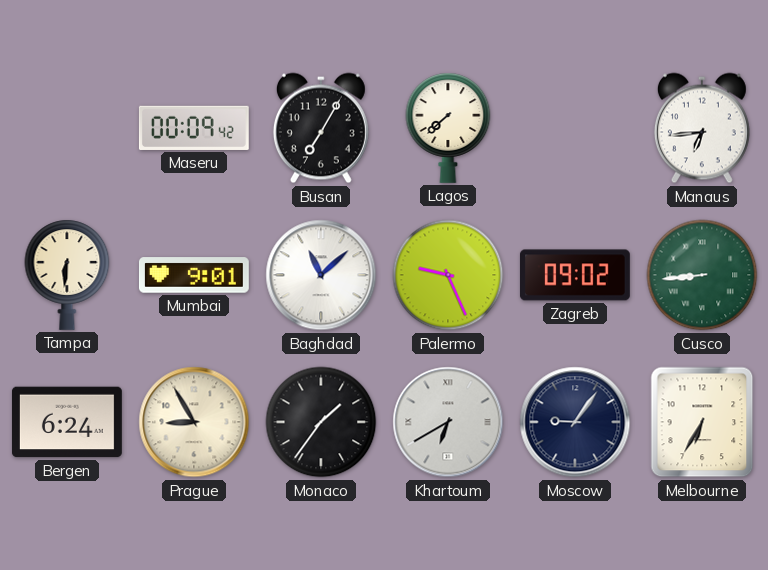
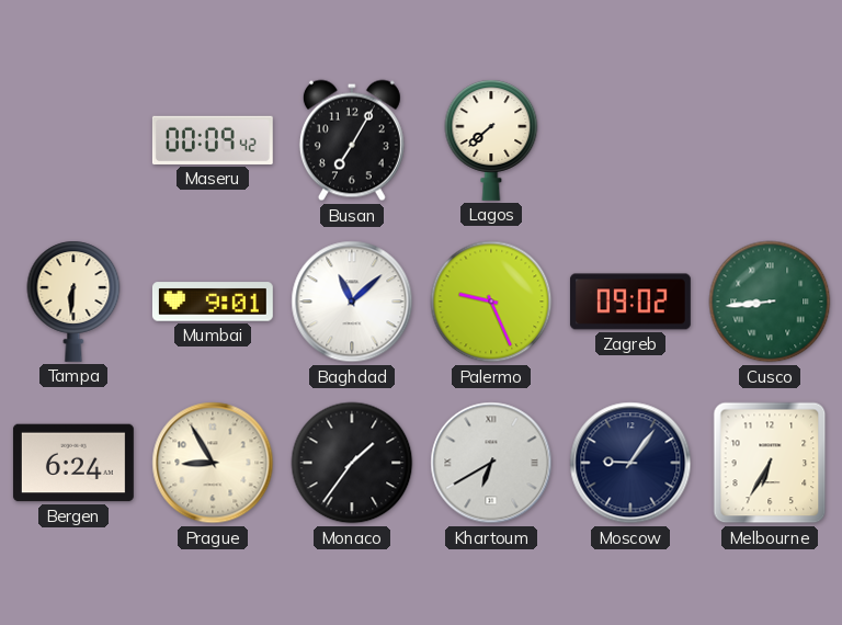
Manaus: 6:44 -> none
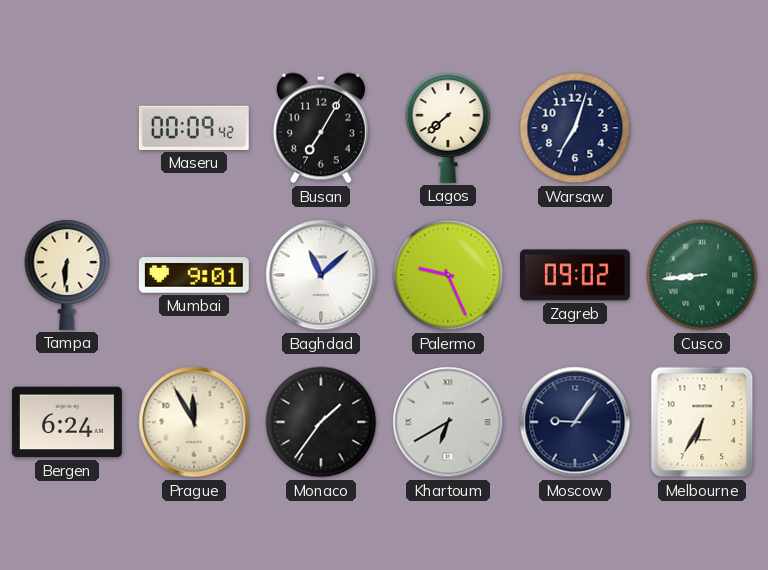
Warsaw: none -> 7:03
Prague: 8:55 -> 11:55
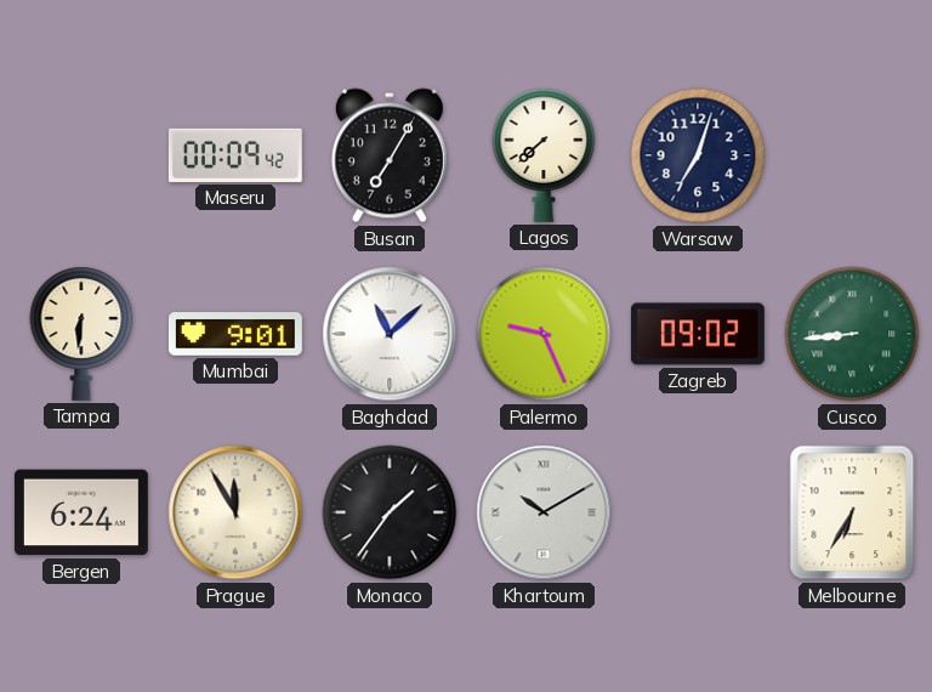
Khartoum: 6:40 -> 10:10
Moscow: 9:06 -> none
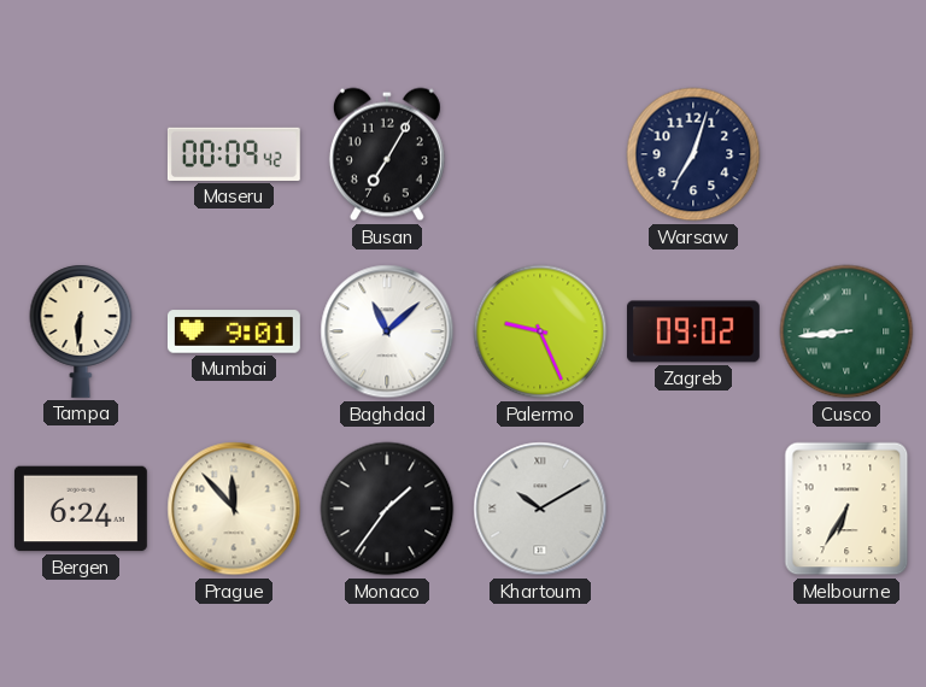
Lagos: 7:38 -> none
Prague: 11:55 -> 11:53
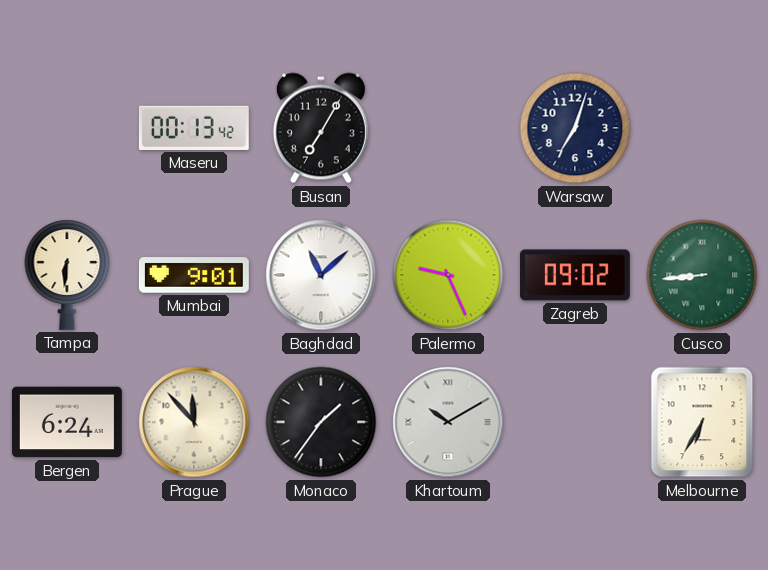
Maseru: 00:09 -> 00:13
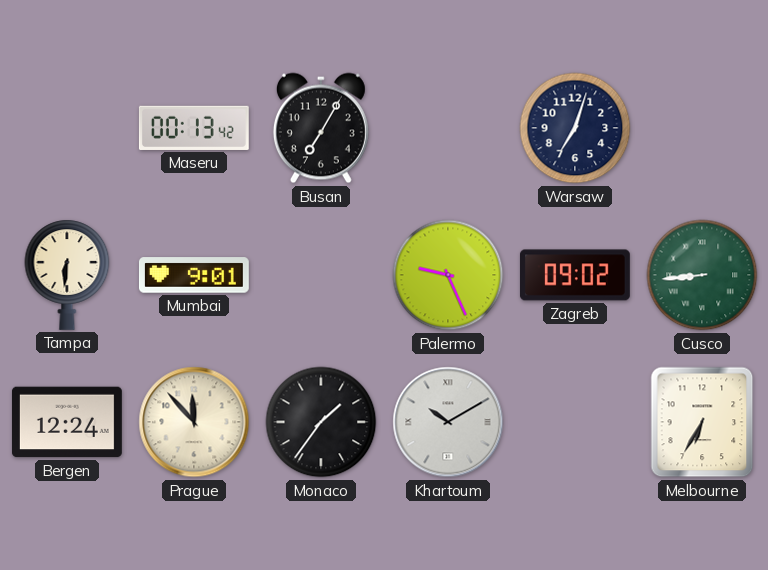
Baghdad: 11:08 -> none
Bergen: 6:24 -> 12:24
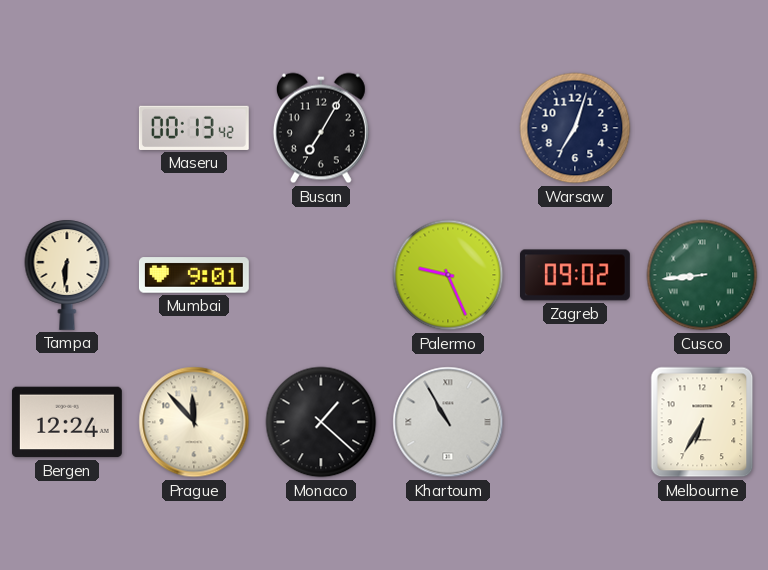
Monaco: 1:36 -> 1:22
Khartoum: 10:10 -> 10:55
